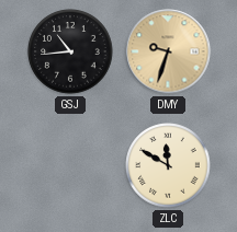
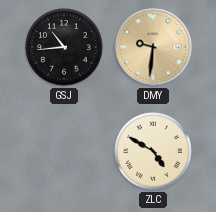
DMY: 9:33 -> 9:31
ZLC: 11:50 -> 4:50
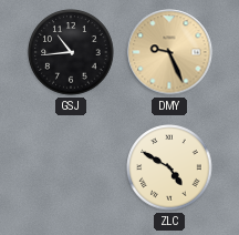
DMY: 9:31 -> 9:26
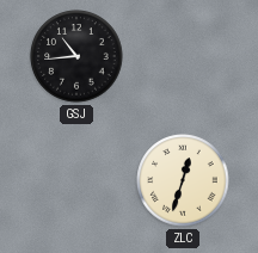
DMY: 9:26 -> none
ZLC: 4:50 -> 12:33
